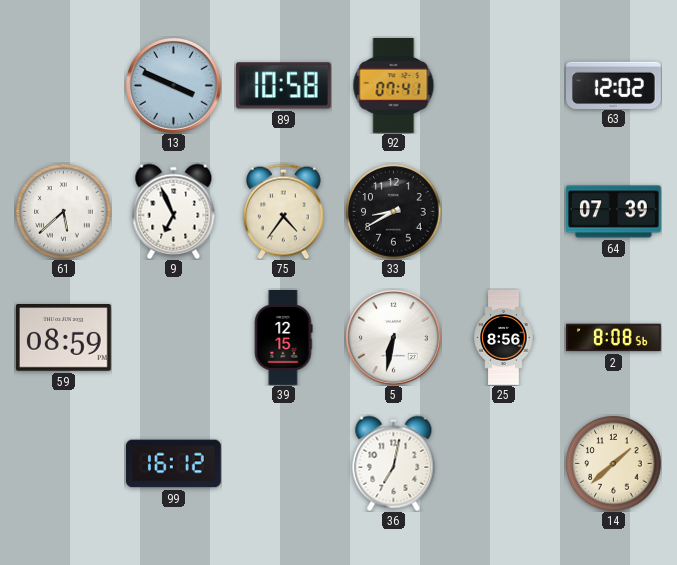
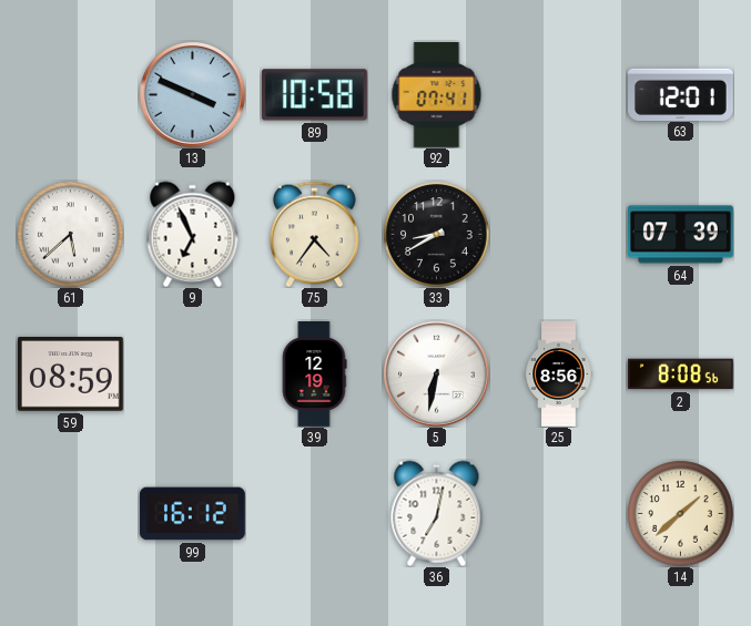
63: 12:02 -> 12:01
39: 12:15 -> 12:19
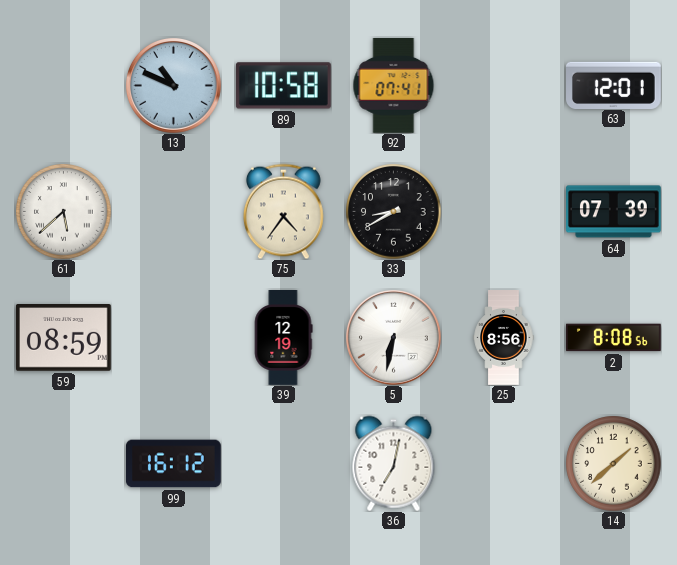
13: 3:49 -> 10:49
9: 6:56 -> none
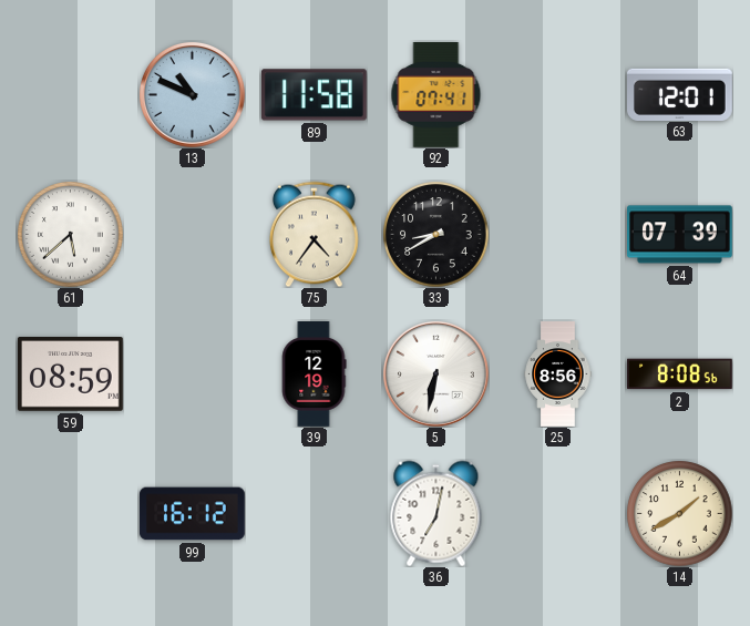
89: 10:58 -> 11:58
14: 1:38 -> 1:40
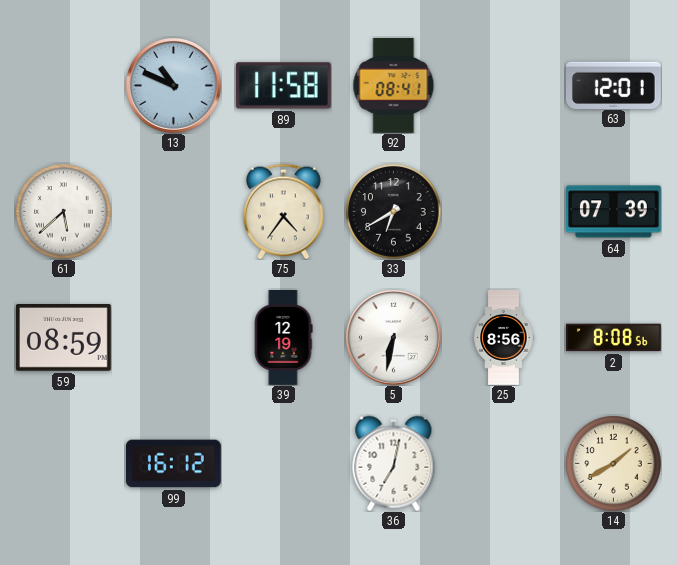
92: 07:41 -> 08:41
33: 8:40 -> 6:40
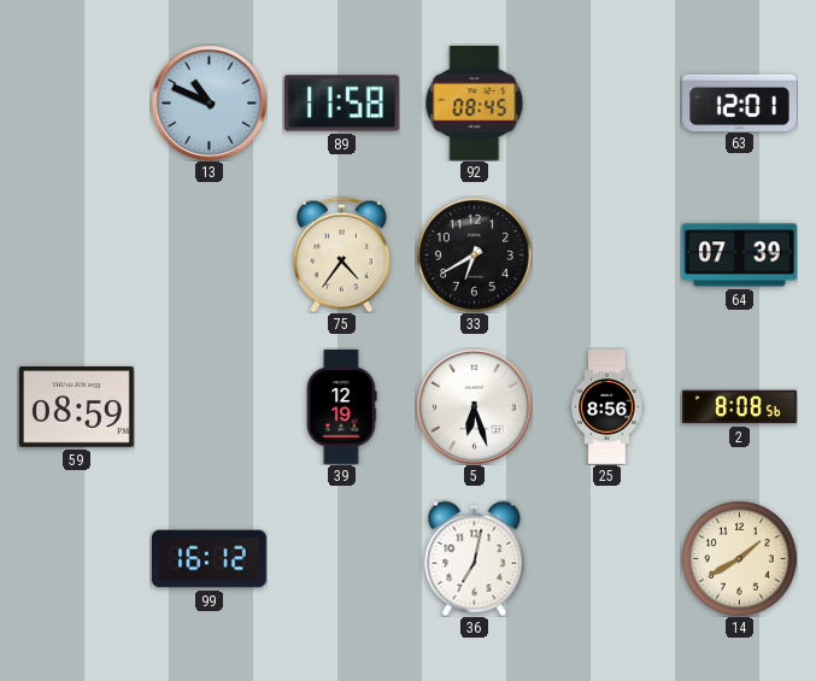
92: 08:41 -> 08:45
61: 5:38 -> none
5: 6:32 -> 6:27
